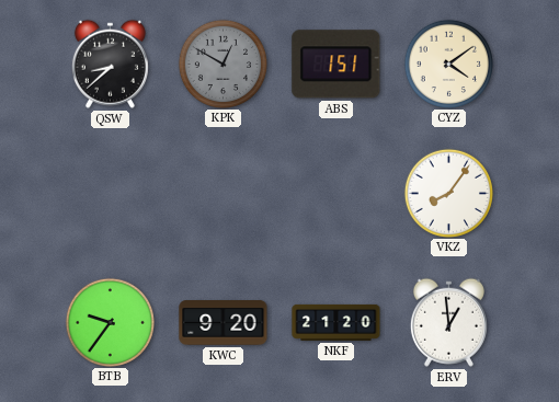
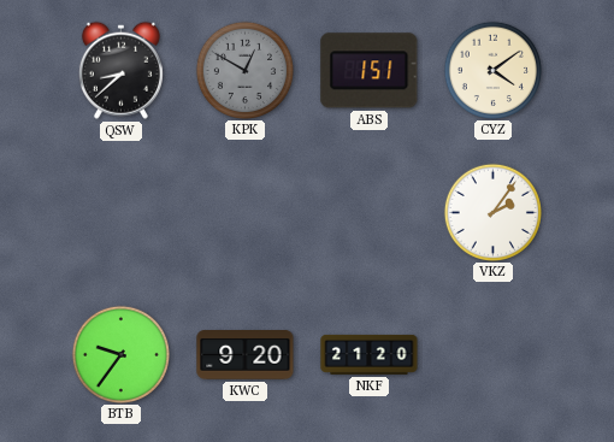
VKZ: 8:06 -> 2:06
ERV: 12:59 -> none
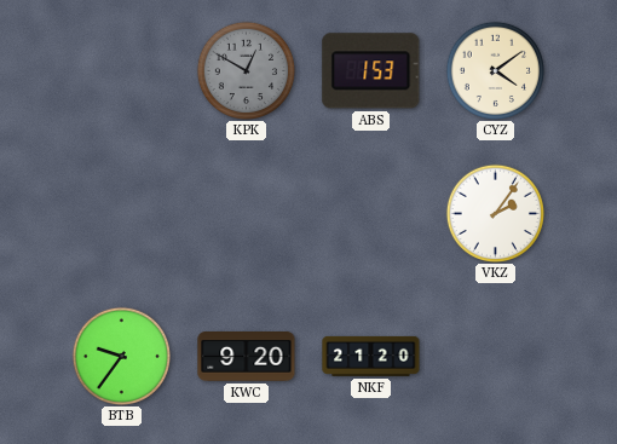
QSW: 8:38 -> none
ABS: 1:51 -> 1:53
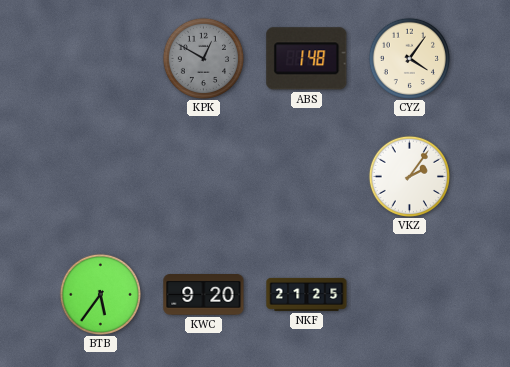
ABS: 1:53 -> 1:48
CYZ: 4:09 -> 4:06
BTB: 9:36 -> 5:36
NKF: 21:20 -> 21:25
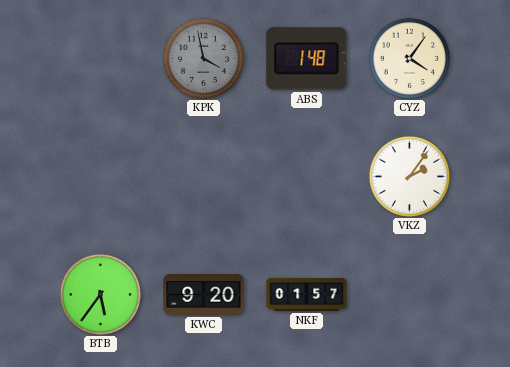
KPK: 12:50 -> 3:58
NKF: 21:25 -> 01:57
